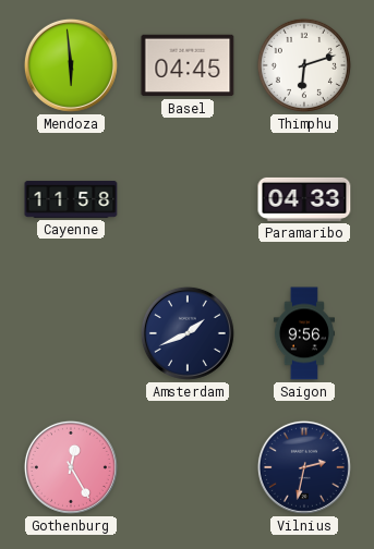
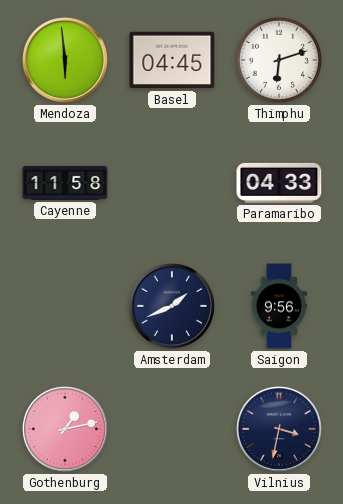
Gothenburg: 12:25 -> 1:13
Vilnius: 2:32 -> 3:32
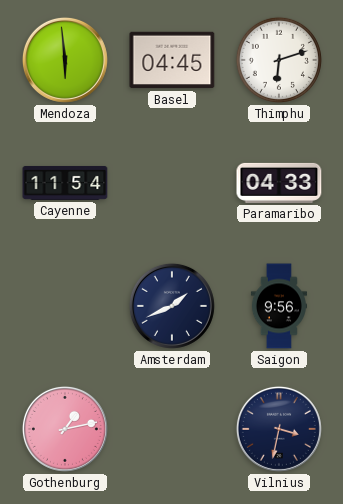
Cayenne: 11:58 -> 11:54
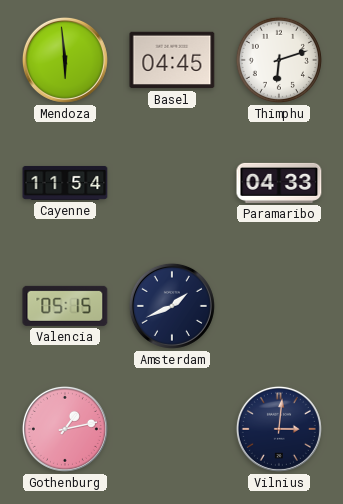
Valencia: none -> 05:15
Saigon: 9:56 -> none
Vilnius: 3:32 -> 3:01
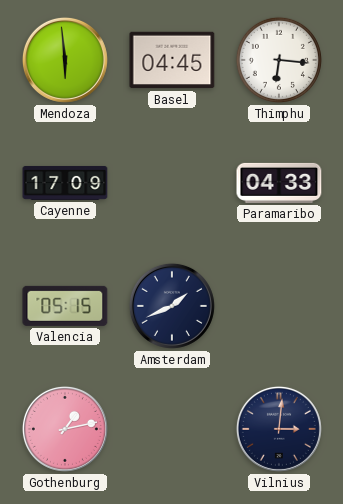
Thimphu: 6:12 -> 6:16
Cayenne: 11:54 -> 17:09
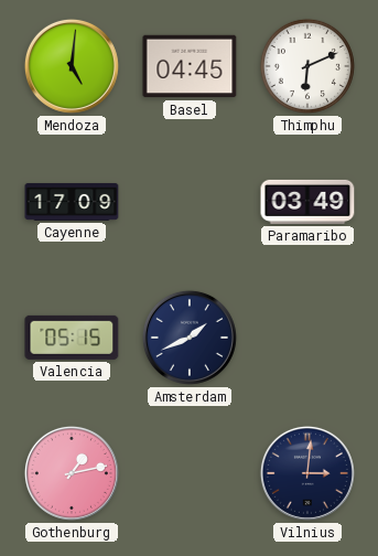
Mendoza: 5:59 -> 5:01
Thimphu: 6:16 -> 6:11
Paramaribo: 04:33 -> 03:49
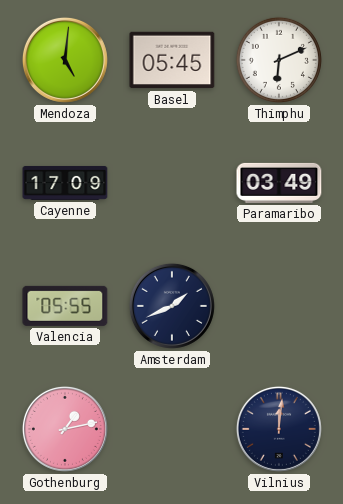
Basel: 04:45 -> 05:45
Valencia: 05:15 -> 05:55
Vilnius: 3:01 -> 12:01
